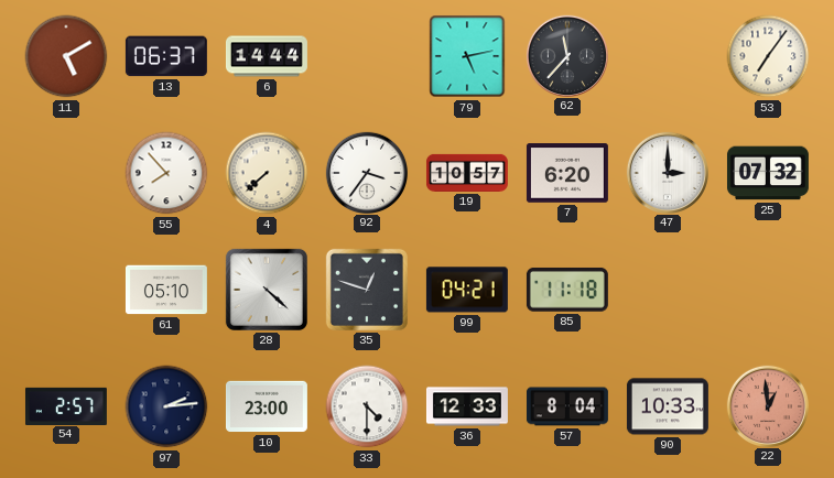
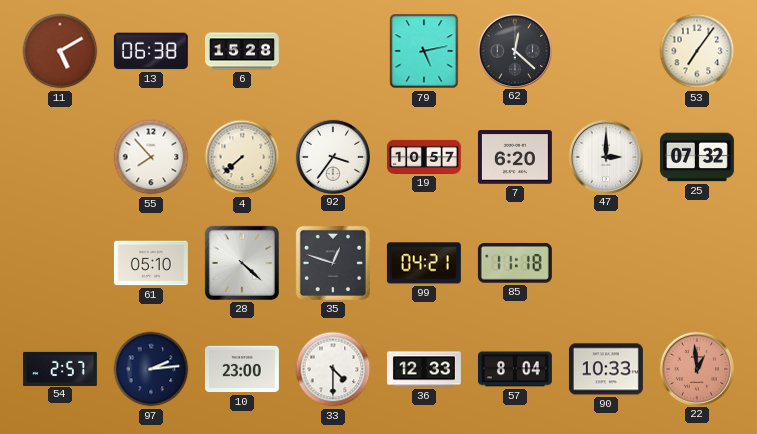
13: 06:37 -> 06:38
6: 14:44 -> 15:28
62: 11:37 -> 12:22
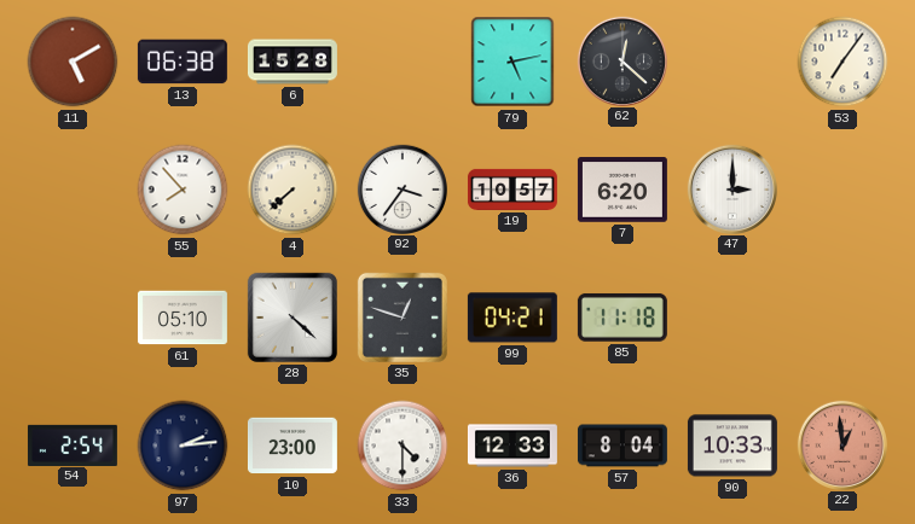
25: 07:32 -> none
54: 2:57 -> 2:54
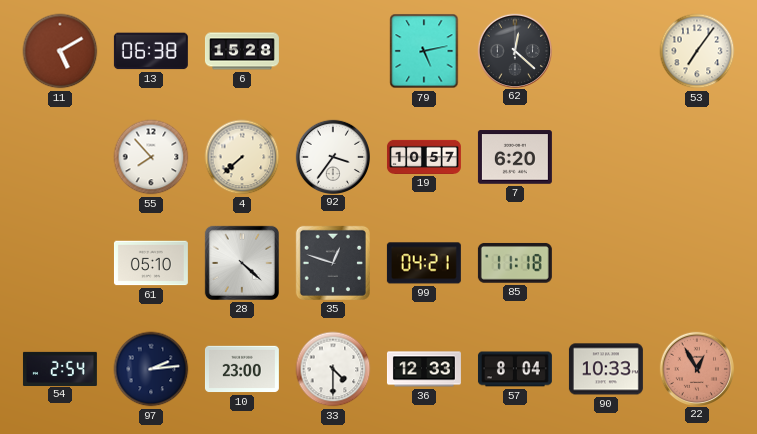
47: 3:00 -> none
22: 12:59 -> 12:55
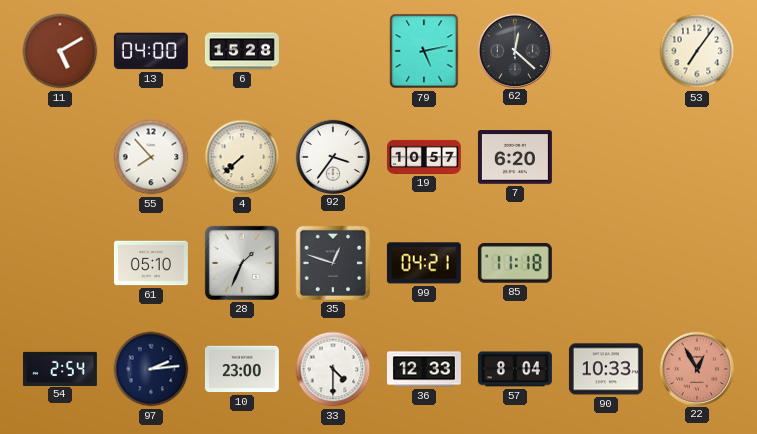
13: 06:38 -> 04:00
28: 4:22 -> 1:34
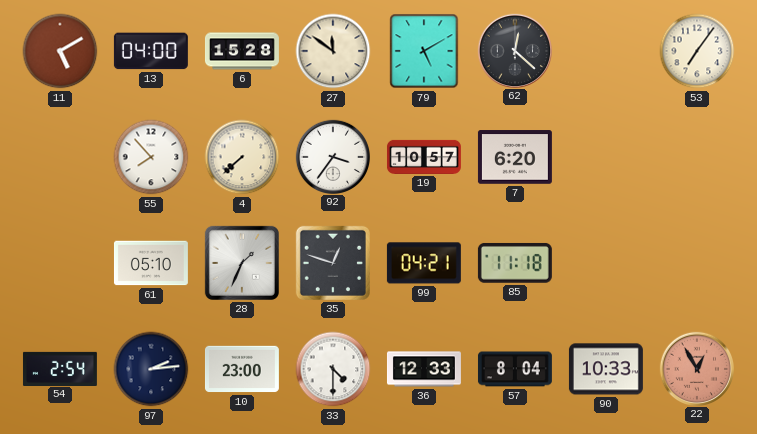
27: none -> 11:51
79: 5:13 -> 5:10
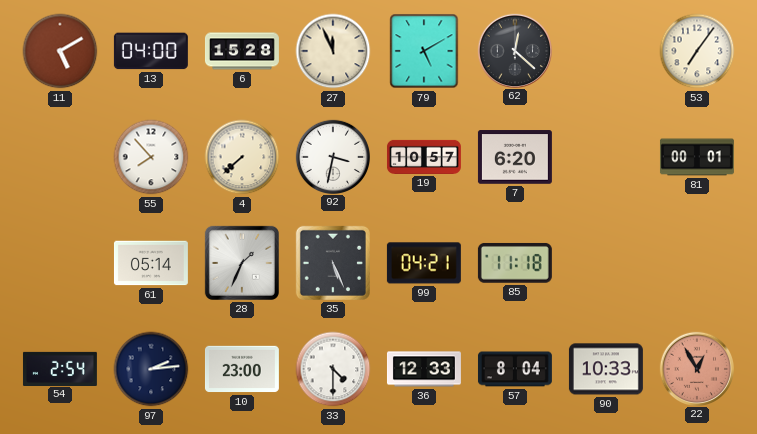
27: 11:51 -> 11:56
92: 3:36 -> 3:32
81: none -> 00:01
61: 05:10 -> 05:14
35: 12:48 -> 5:26
